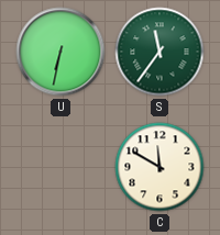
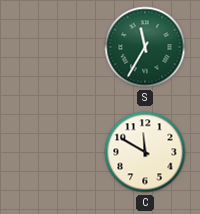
U: 6:32 -> none
S: 11:36 -> 11:35
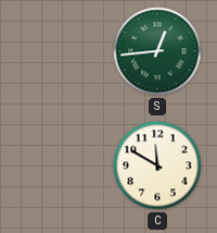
S: 11:35 -> 12:44
